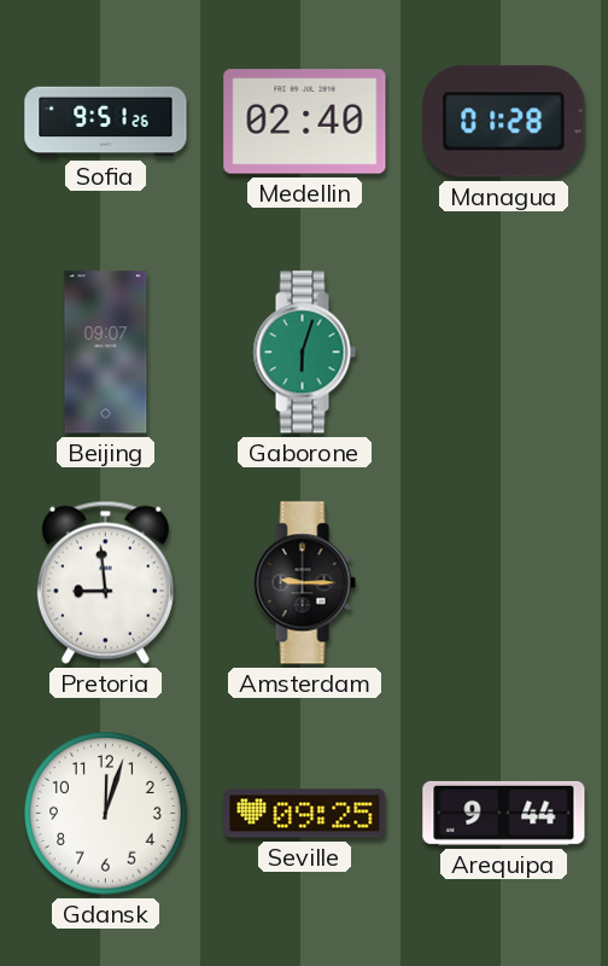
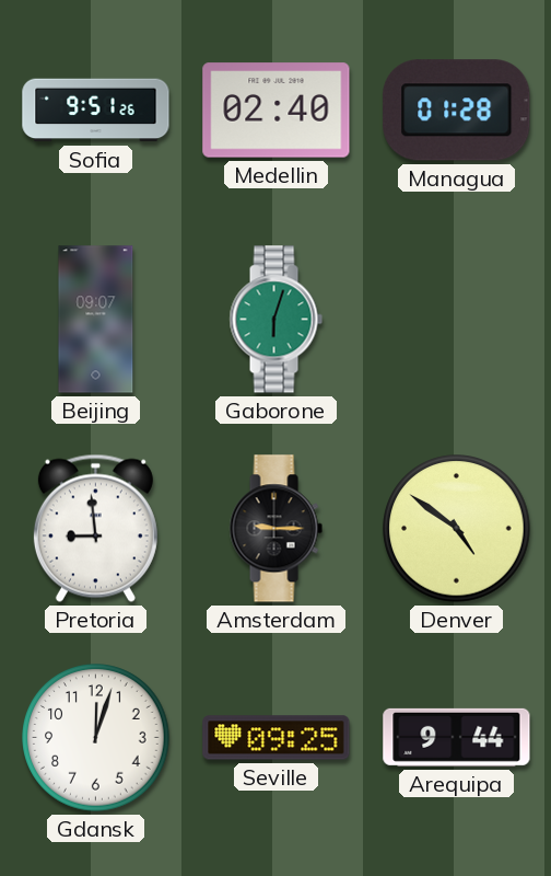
Denver: none -> 4:51
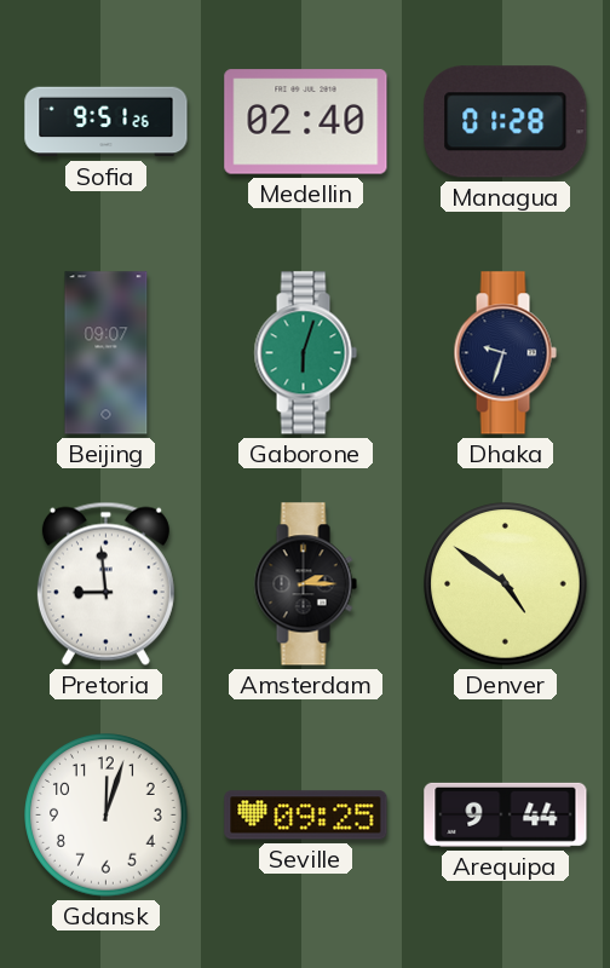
Dhaka: none -> 9:33
Amsterdam: 9:15 -> 2:15
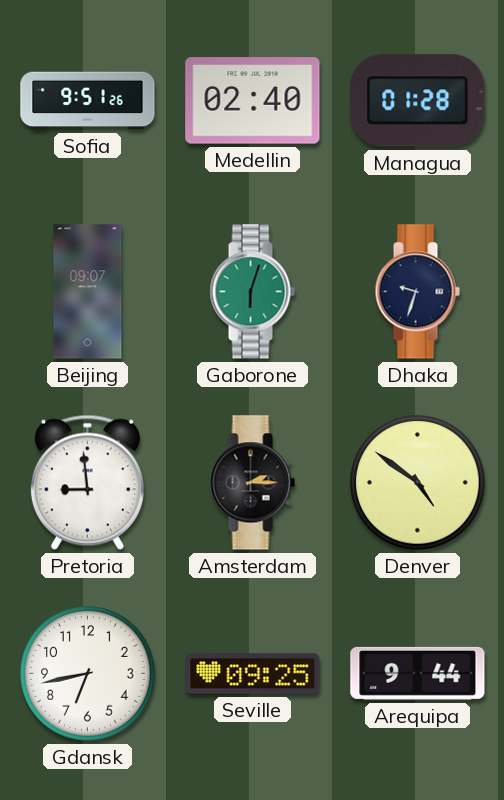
Gdansk: 12:03 -> 6:43
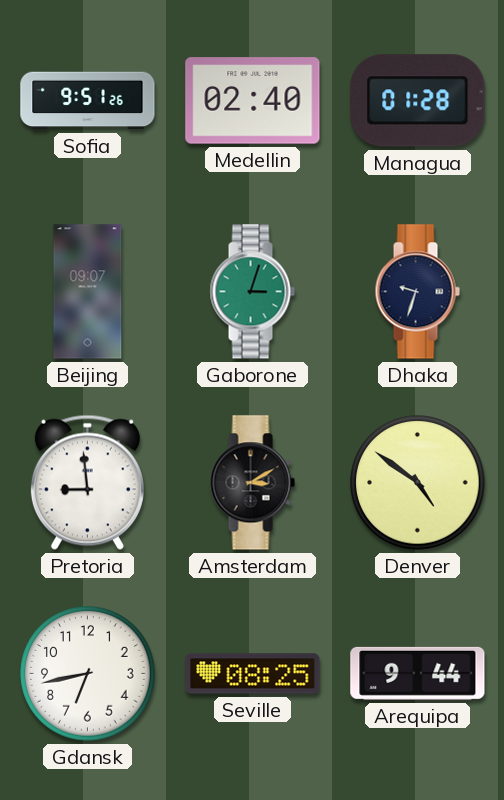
Gaborone: 6:03 -> 3:03
Amsterdam: 2:15 -> 3:10
Seville: 09:25 -> 08:25
